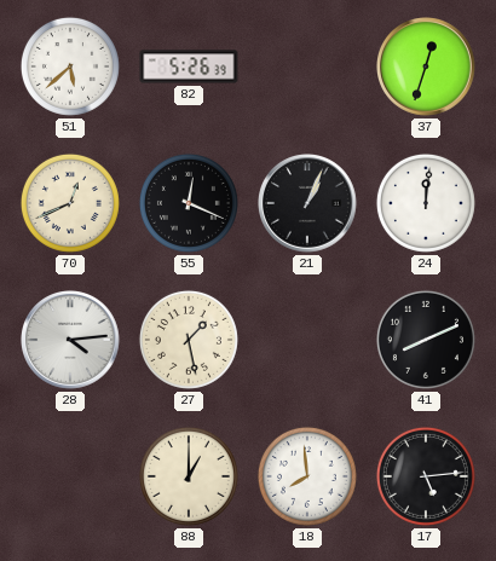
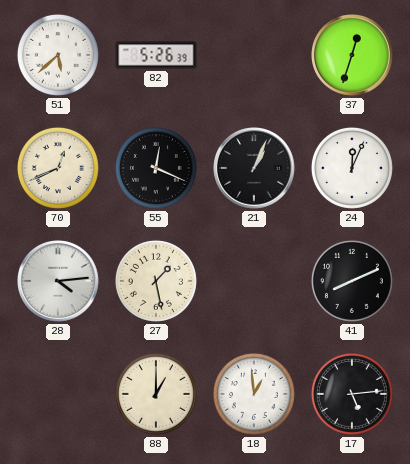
24: 12:01 -> 12:04
18: 7:59 -> 12:59
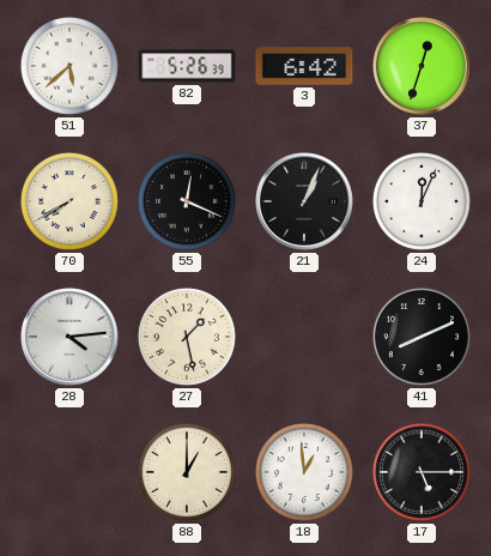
3: none -> 6:42
70: 12:41 -> 7:40
17: 5:14 -> 5:15
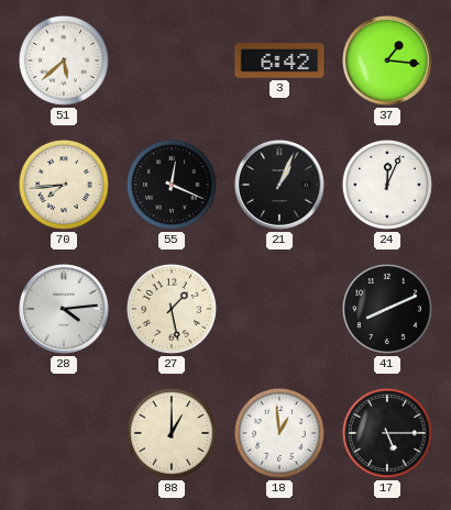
82: 5:26 -> none
37: 12:33 -> 1:16
70: 7:40 -> 7:44
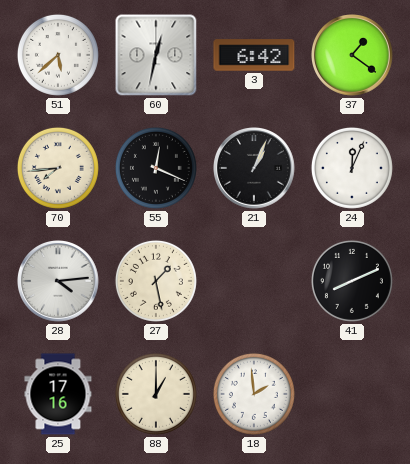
60: none -> 12:32
37: 1:16 -> 1:21
25: none -> 17:16
18: 12:59 -> 1:59
17: 5:15 -> none
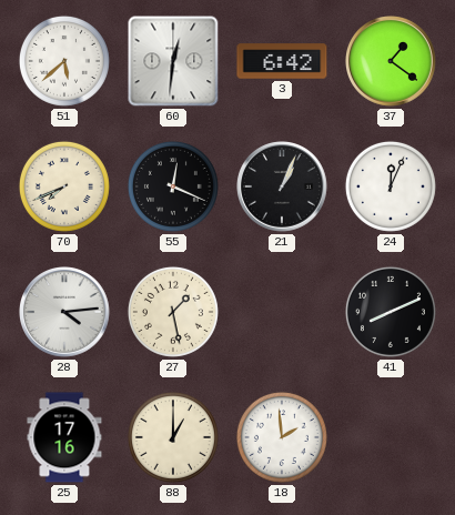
60: 12:32 -> 12:31
70: 7:44 -> 7:41
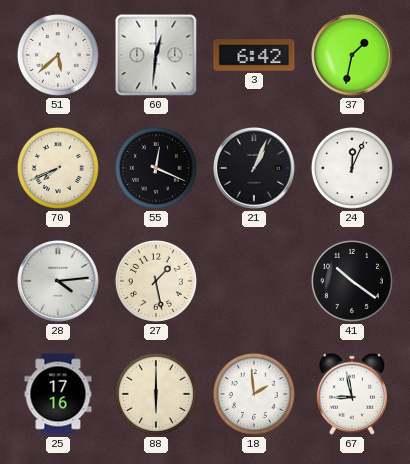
37: 1:21 -> 1:32
41: 8:11 -> 10:21
88: 1:00 -> 6:00
67: none -> 8:58
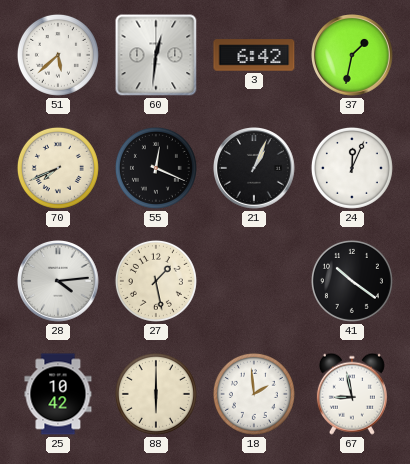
25: 17:16 -> 10:42
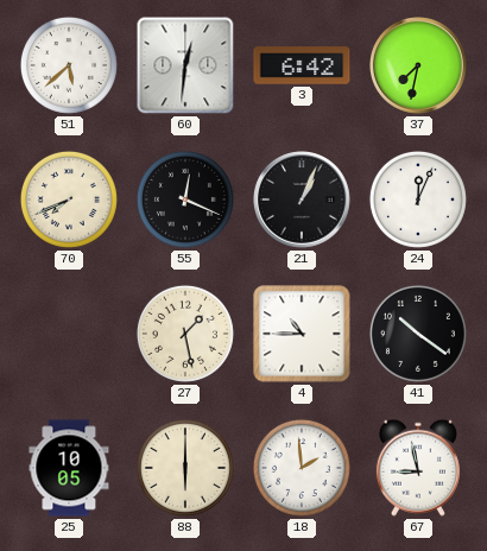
37: 1:32 -> 7:32
28: 4:14 -> none
4: none -> 10:45
25: 10:42 -> 10:05
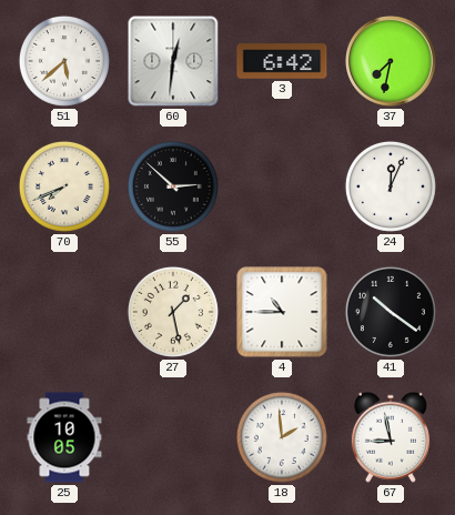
55: 12:19 -> 2:52
21: 1:04 -> none
88: 6:00 -> none
